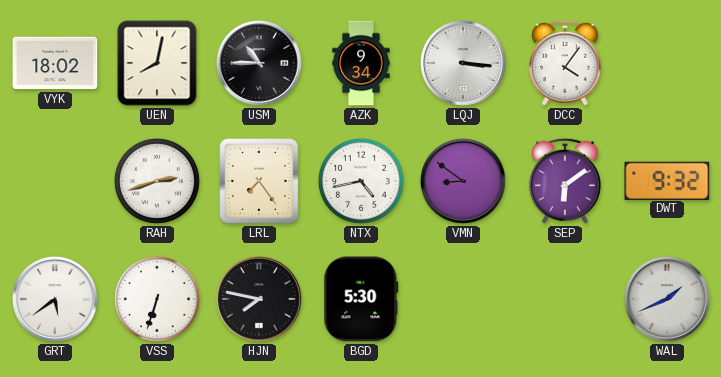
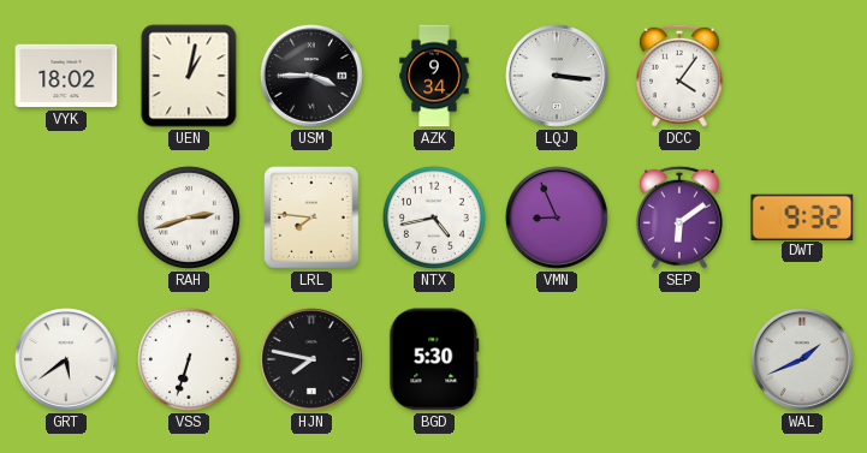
UEN: 8:02 -> 1:02
USM: 10:45 -> 3:45
LRL: 7:24 -> 7:46
VMN: 8:51 -> 8:56
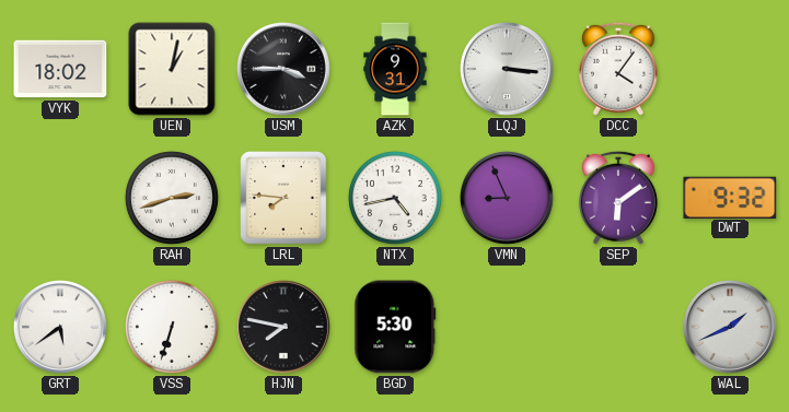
AZK: 9:34 -> 9:31
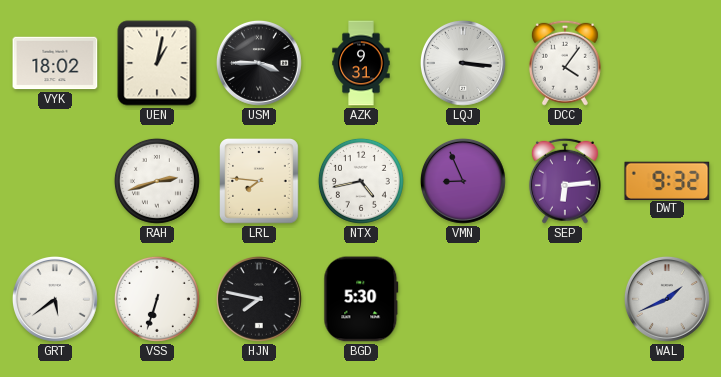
SEP: 6:09 -> 6:14
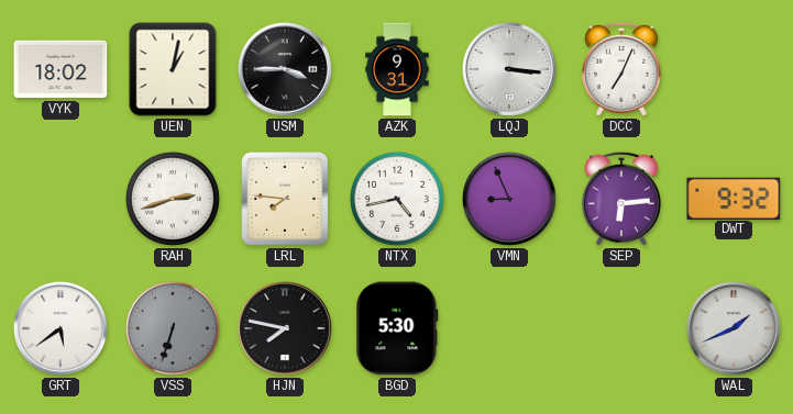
DCC: 4:06 -> 7:04
VSS dial: white -> grey
